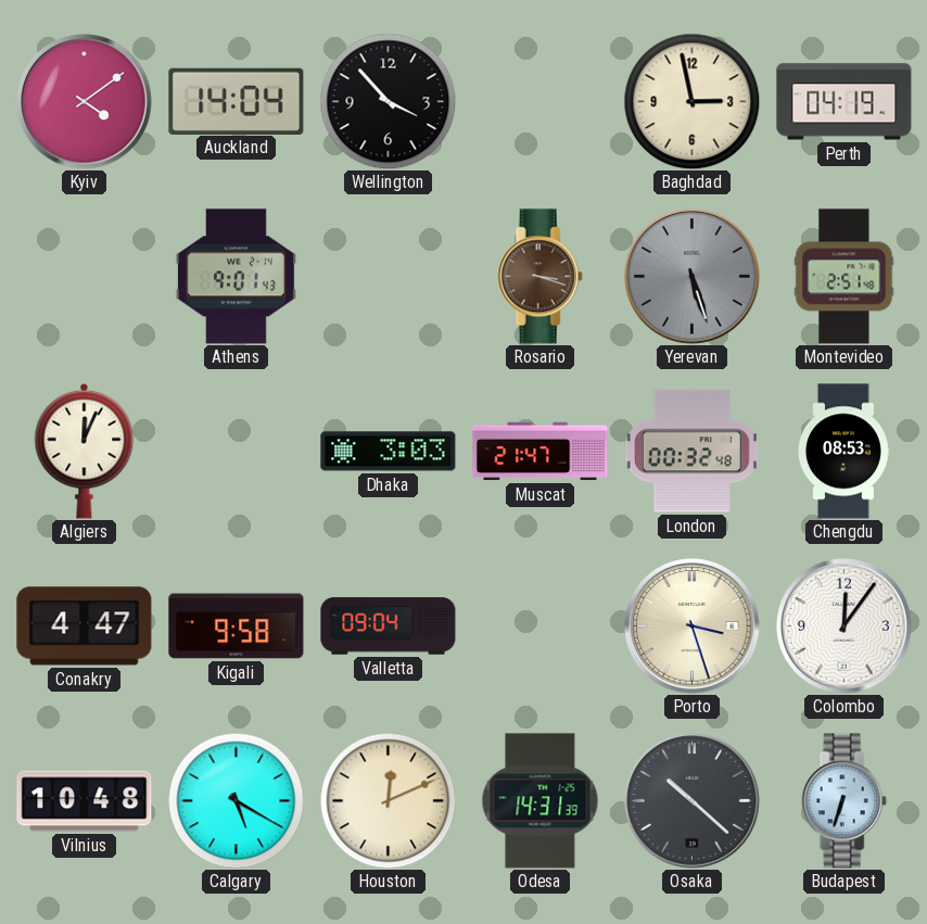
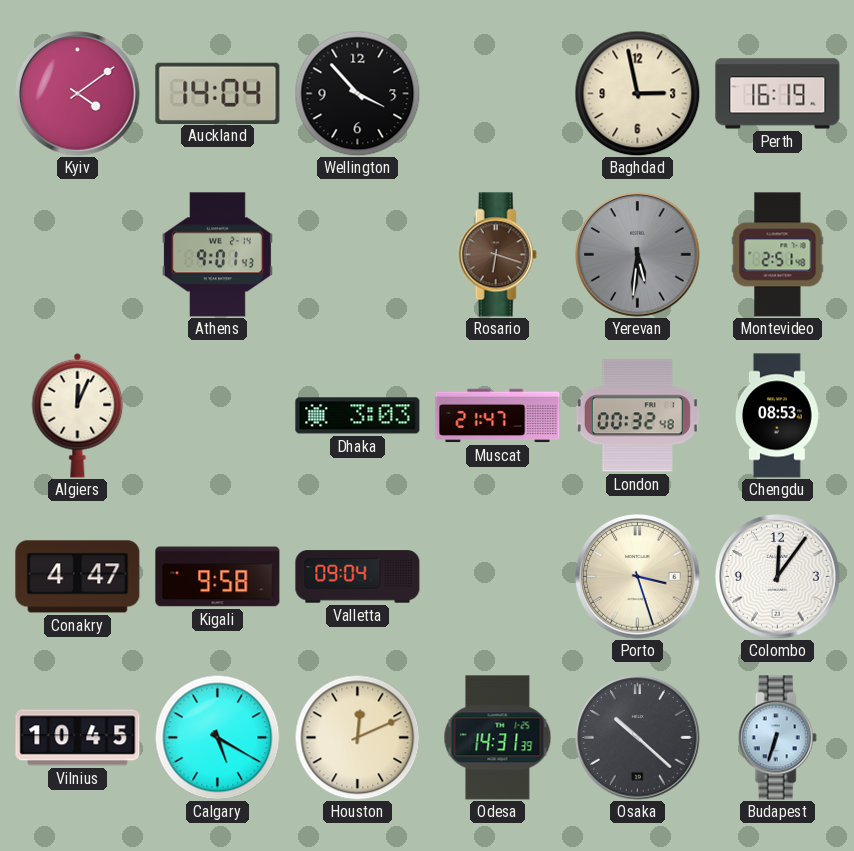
Perth: 04:19 -> 16:19
Rosario: 3:18 -> 6:18
Yerevan: 5:27 -> 5:31
Vilnius: 10:48 -> 10:45
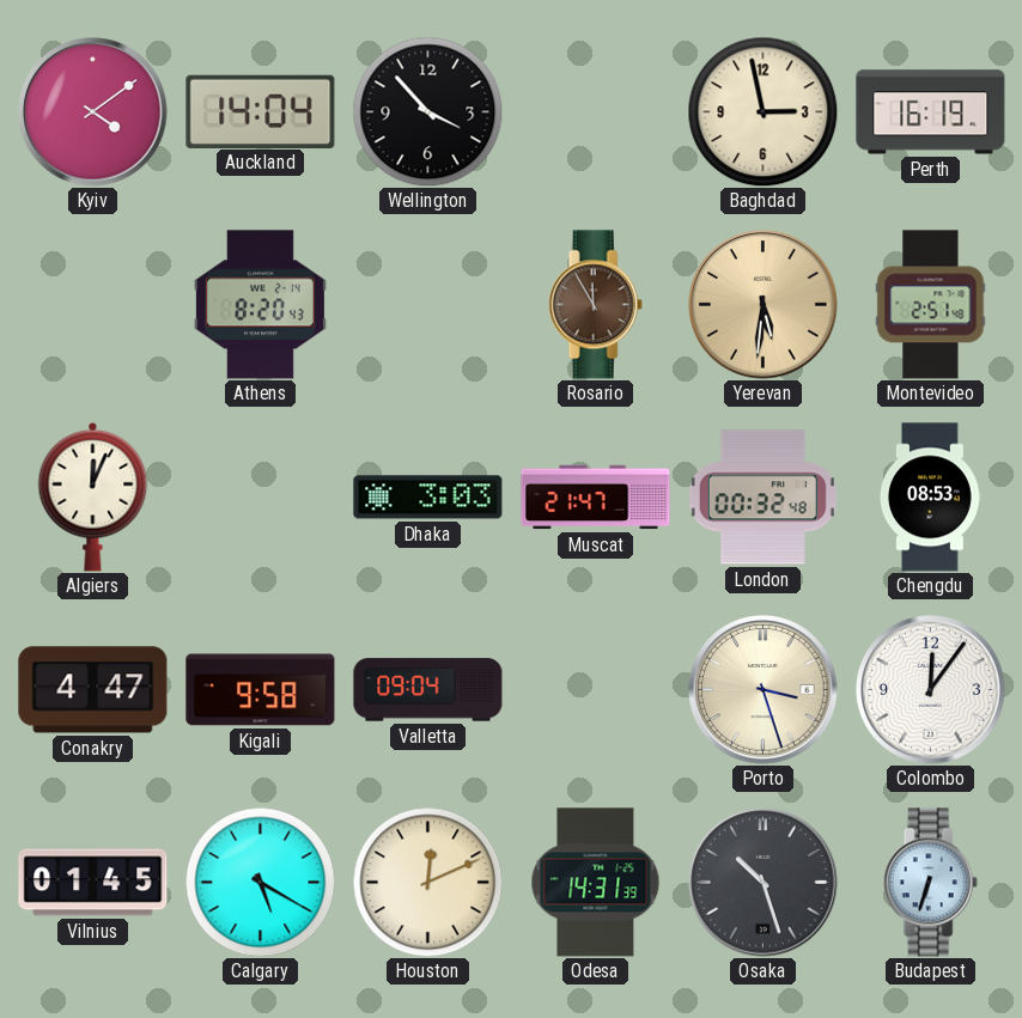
Athens: 9:01 -> 8:20
Rosario: 6:18 -> 11:55
Yerevan dial: grey -> champagne
Vilnius: 10:45 -> 01:45
Osaka: 10:22 -> 10:27
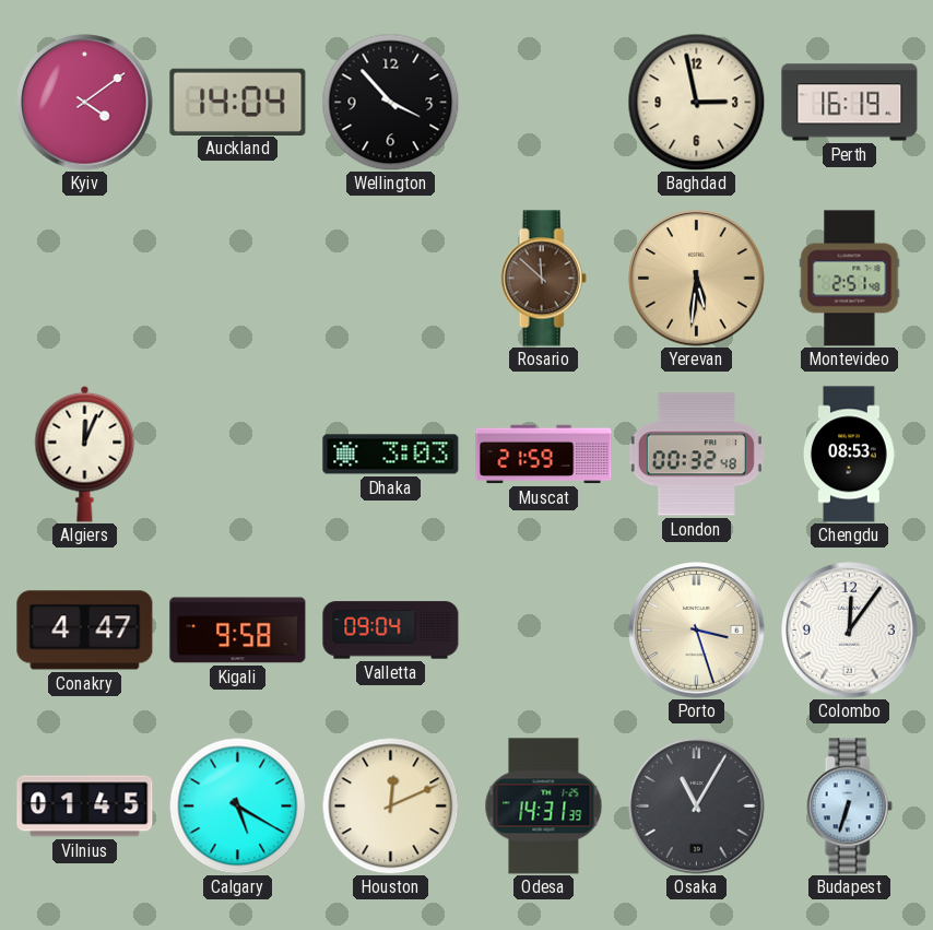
Athens: 8:20 -> none
Rosario: 11:55 -> 11:52
Muscat: 21:47 -> 21:59
Osaka: 10:27 -> 11:05
